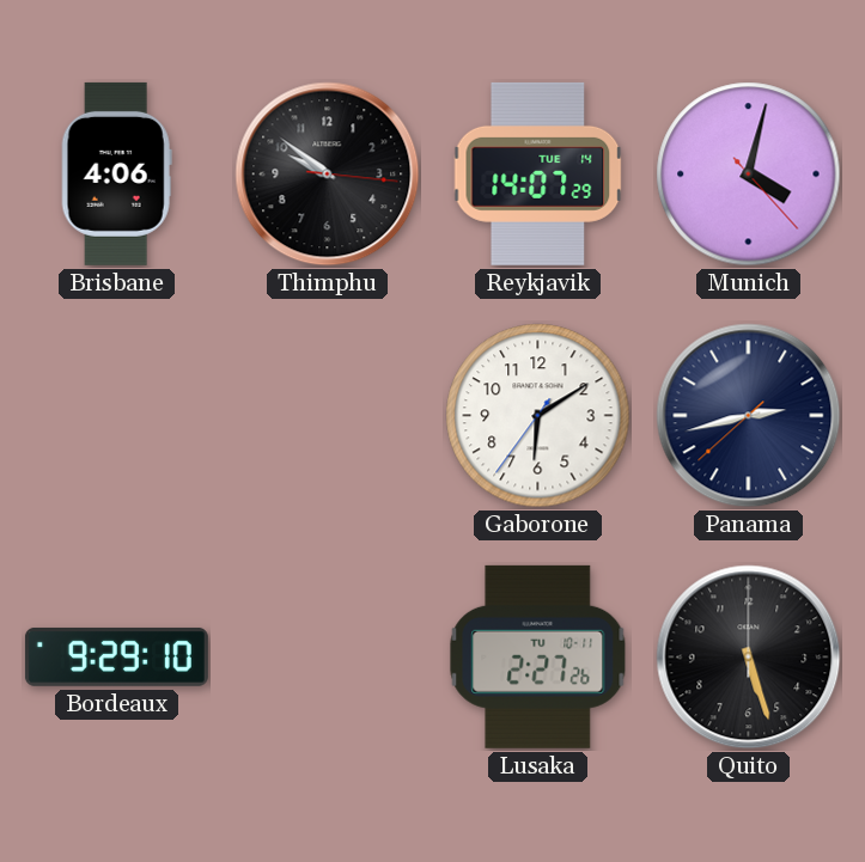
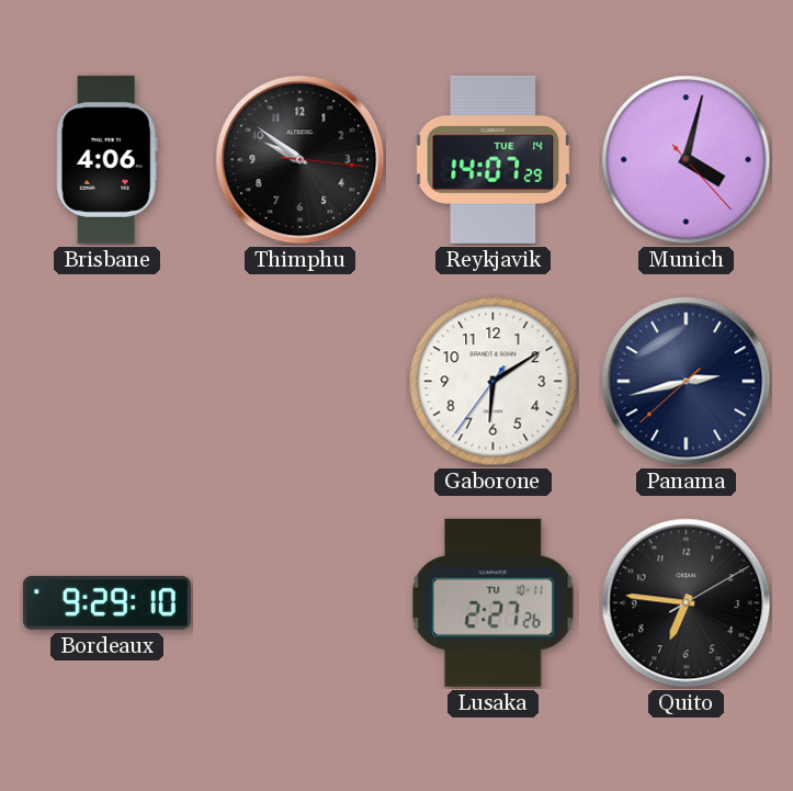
Quito: 5:27 -> 6:46
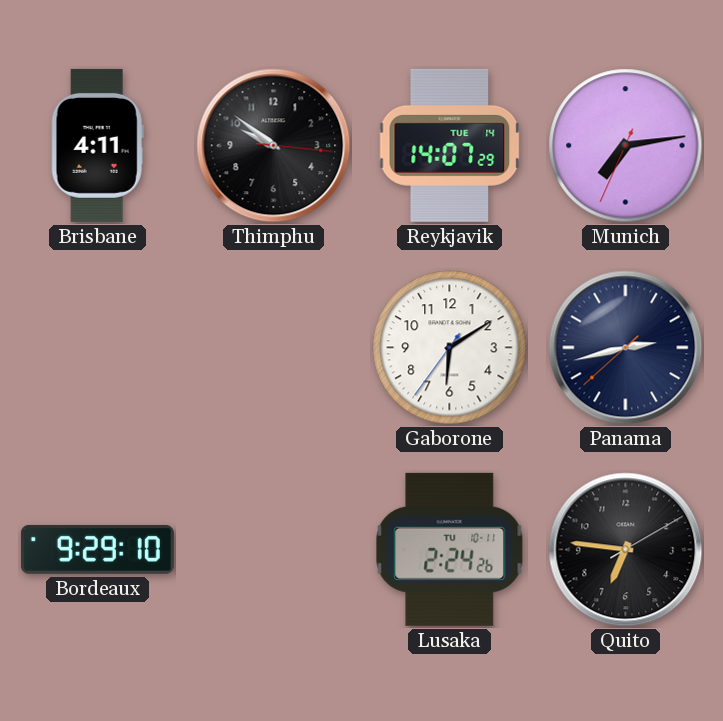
Brisbane: 4:06 -> 4:11
Munich: 4:02 -> 7:13
Lusaka: 2:27 -> 2:24
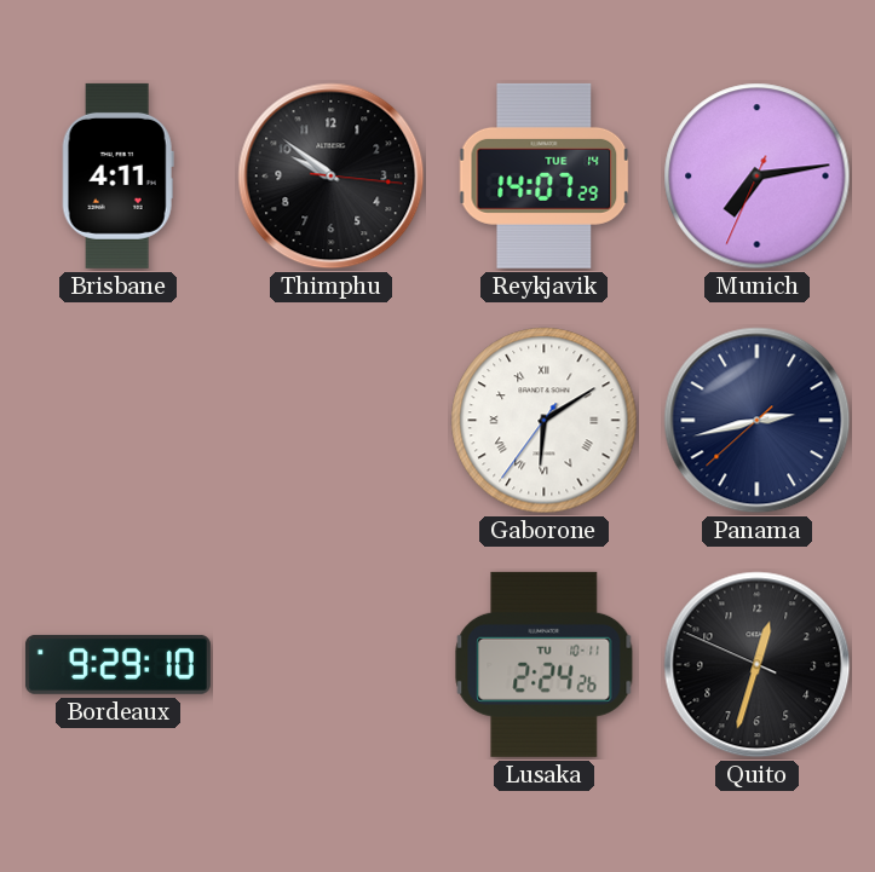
Gaborone numerals: Arabic -> Roman
Quito: 6:46 -> 12:32
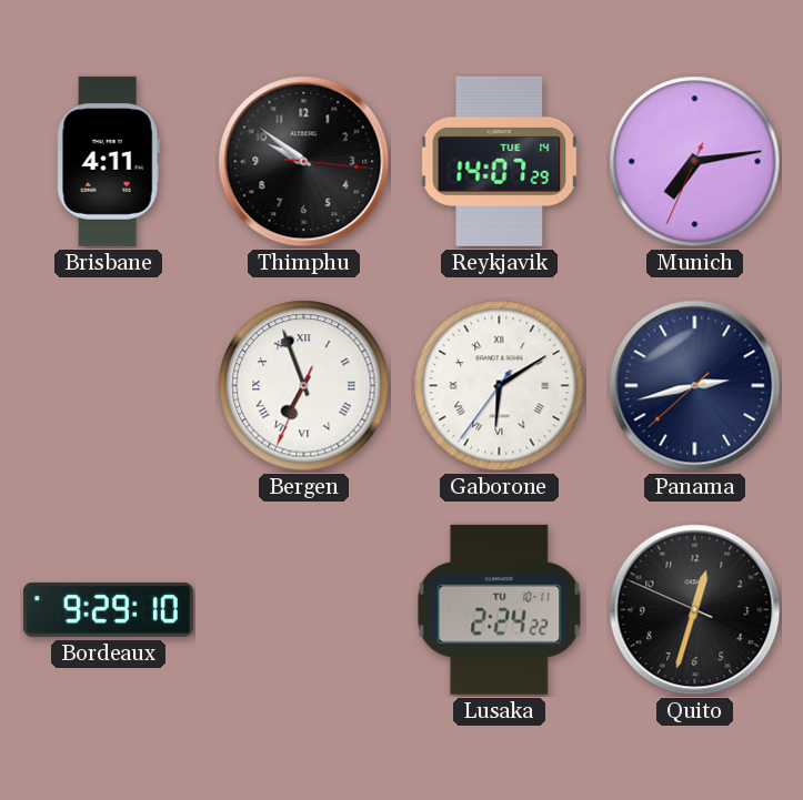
Bergen: none -> 6:56
Lusaka: 2:24:26 -> 2:24:22
